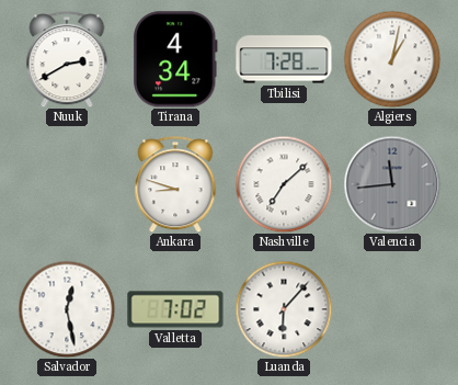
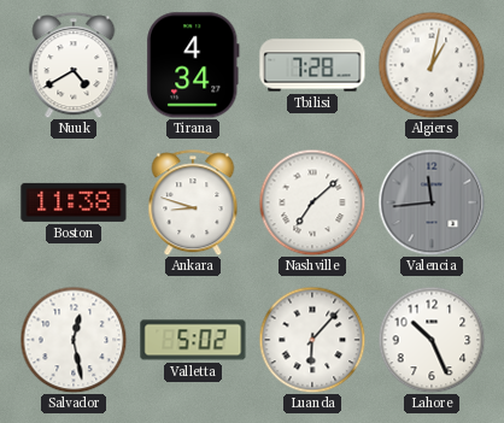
Nuuk: 2:40 -> 4:40
Boston: none -> 11:38
Valletta: 7:02 -> 5:02
Lahore: none -> 10:26
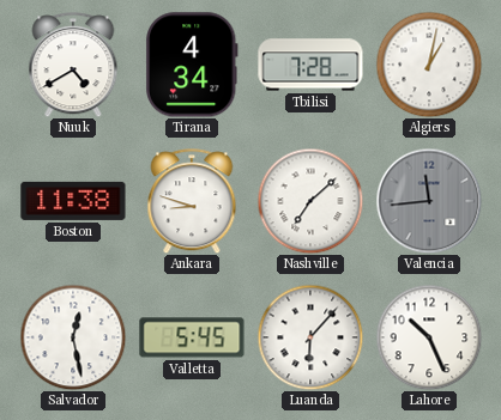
Valletta: 5:02 -> 5:45
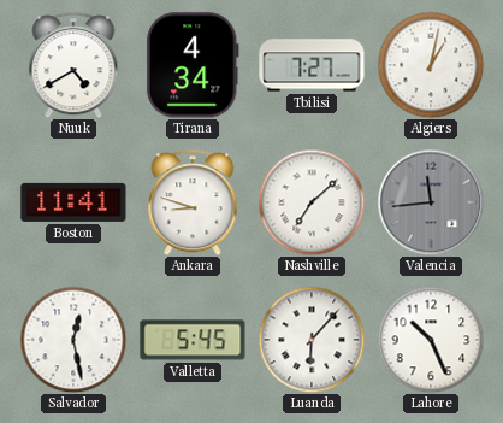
Tbilisi: 7:28 -> 7:27
Boston: 11:38 -> 11:41
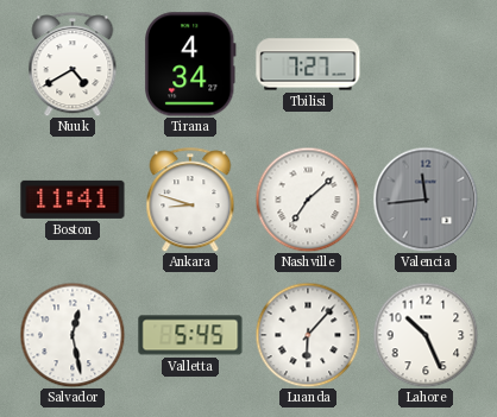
Algiers: 1:02 -> none
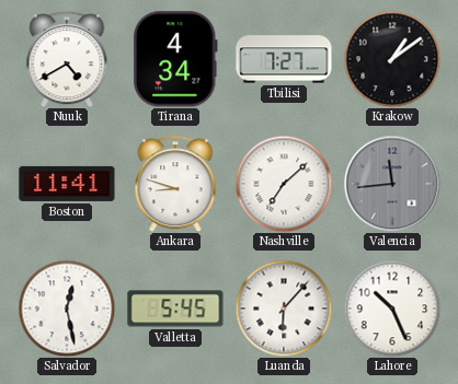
Krakow: none -> 1:09
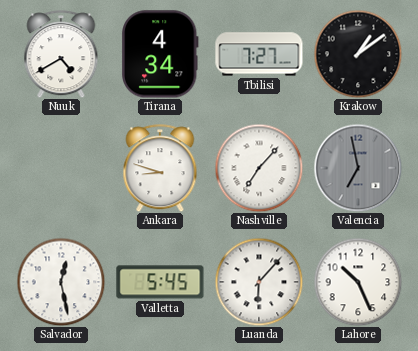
Boston: 11:41 -> none
Nashville: 7:08 -> 7:07
Valencia: 11:44 -> 6:58
